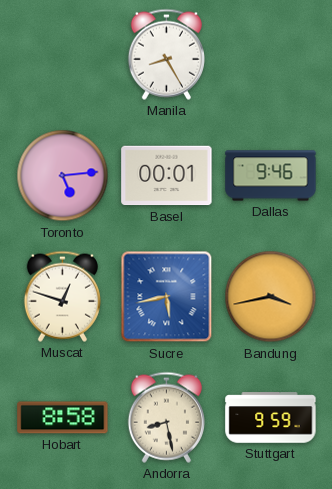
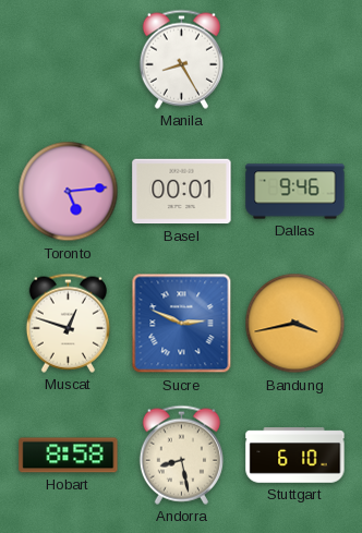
Sucre: 5:43 -> 2:49
Stuttgart: 9:59 -> 6:10
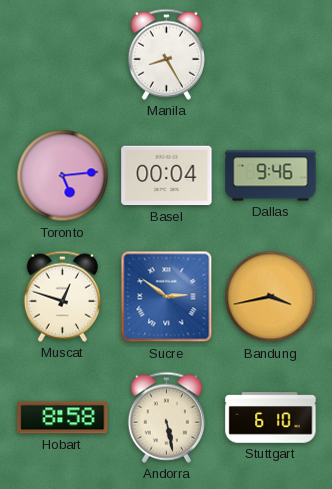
Basel: 00:01 -> 00:04
Sucre: 2:49 -> 2:51
Andorra: 8:28 -> 5:28
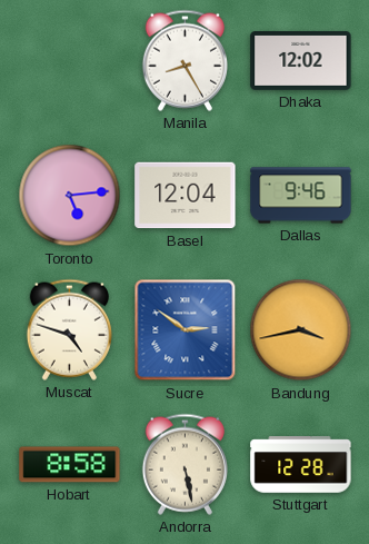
Dhaka: none -> 12:02
Basel: 00:04 -> 12:04
Muscat: 12:48 -> 4:48
Stuttgart: 6:10 -> 12:28
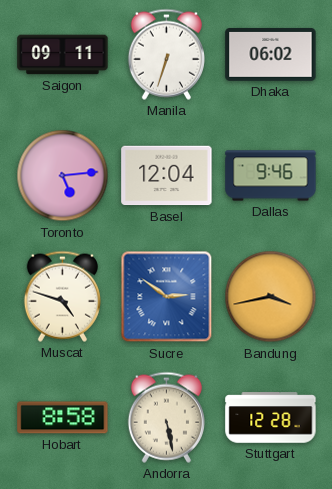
Saigon: none -> 09:11
Manila: 8:25 -> 6:33
Dhaka: 12:02 -> 06:02
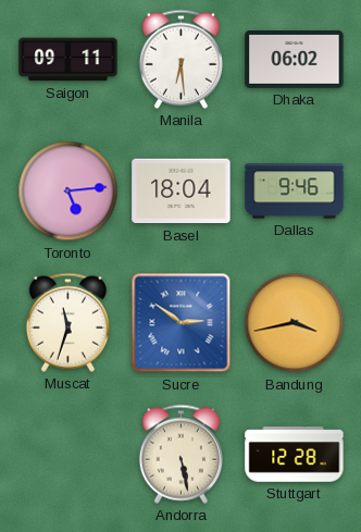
Manila: 6:33 -> 6:29
Basel: 12:04 -> 18:04
Muscat: 4:48 -> 11:33
Hobart: 8:58 -> none
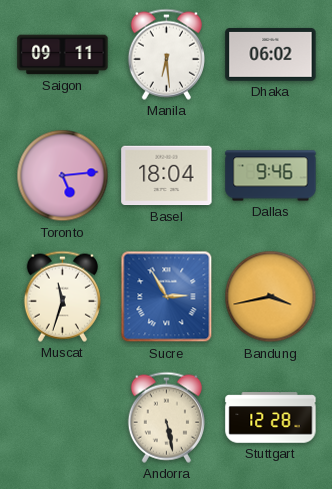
Sucre: 2:51 -> 2:55
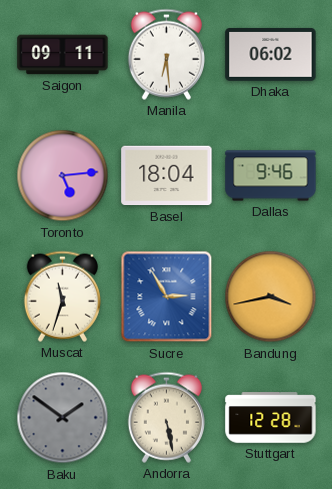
Baku: none -> 1:51
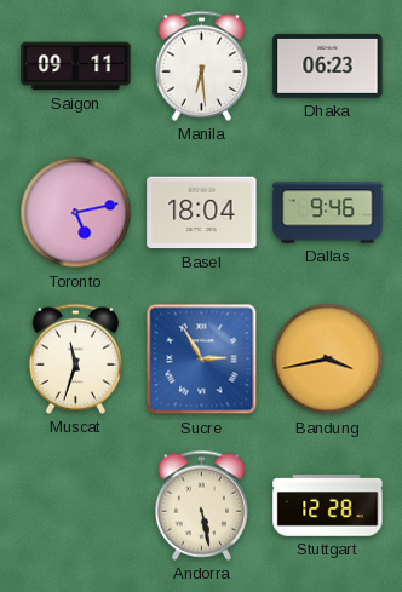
Dhaka: 06:02 -> 06:23
Toronto: 5:14 -> 5:13
Baku: 1:51 -> none
